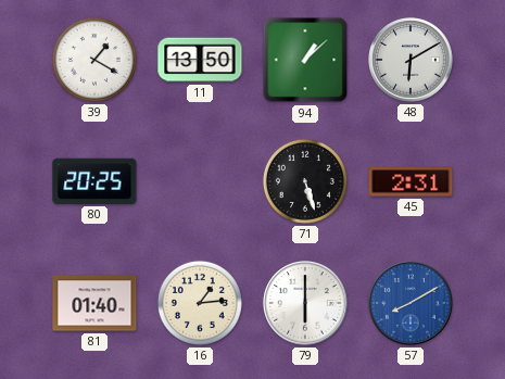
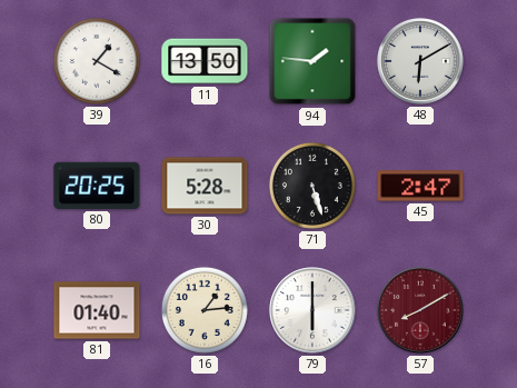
94: 1:08 -> 1:46
30: none -> 5:28
45: 2:31 -> 2:47
57 dial: blue -> burgundy
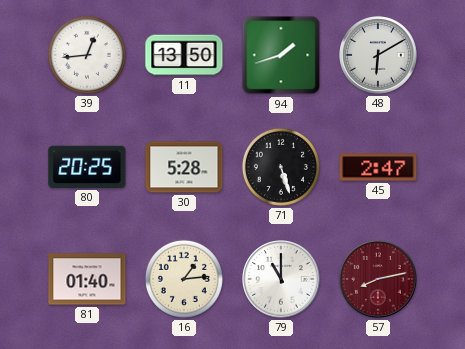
39: 1:20 -> 12:44
94: 1:46 -> 1:42
79: 6:00 -> 11:00
57: 8:10 -> 8:13
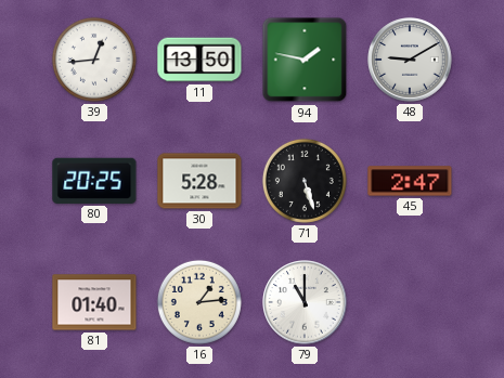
94: 1:42 -> 1:47
48: 6:10 -> 9:10
57: 8:13 -> none
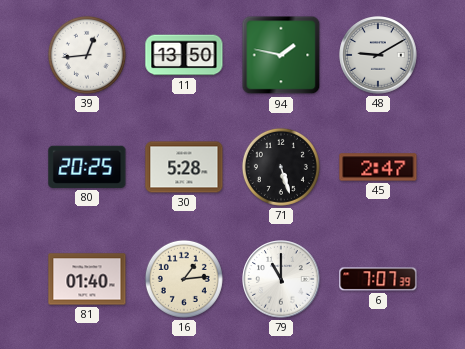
6: none -> 7:07
